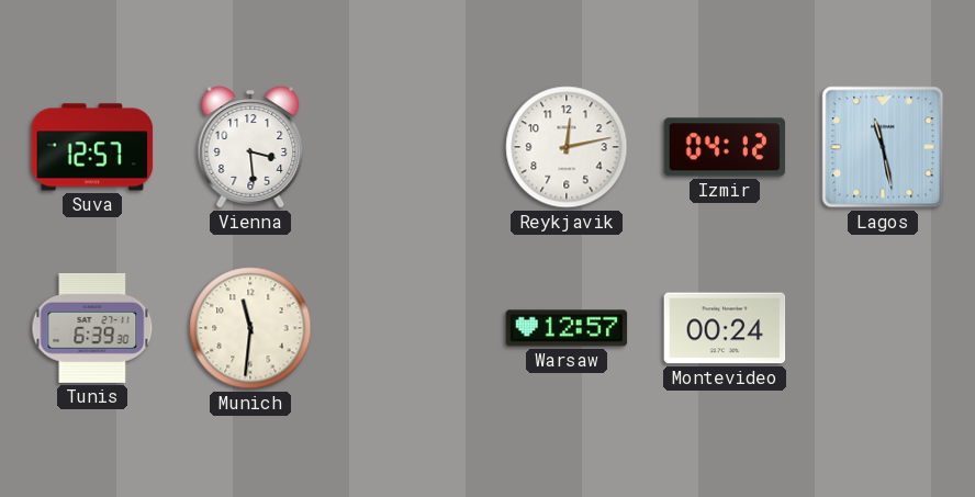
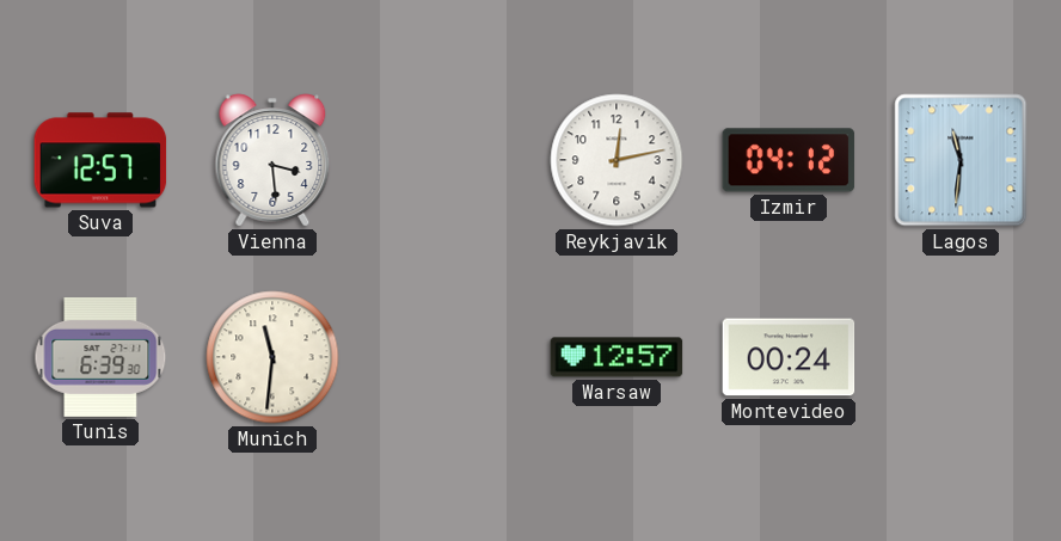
Lagos: 11:28 -> 11:31
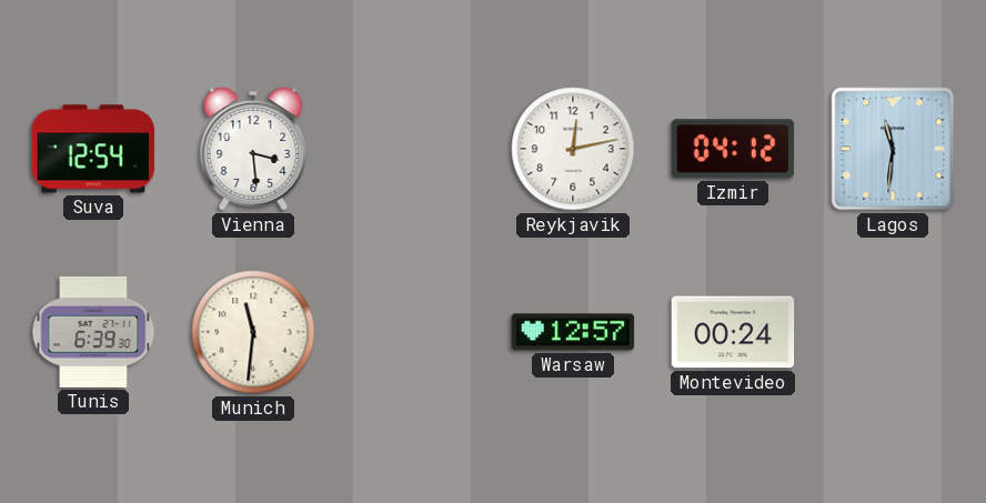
Suva: 12:57 -> 12:54
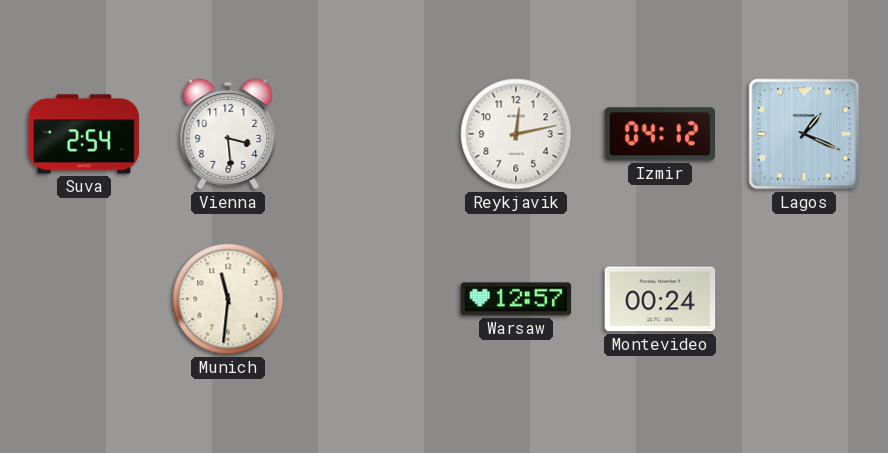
Suva: 12:54 -> 2:54
Lagos: 11:31 -> 1:19
Tunis: 6:39 -> none
